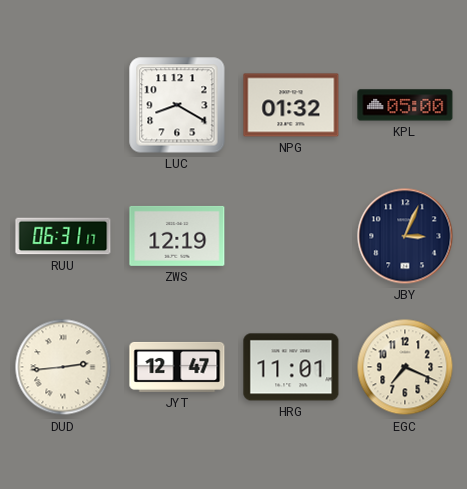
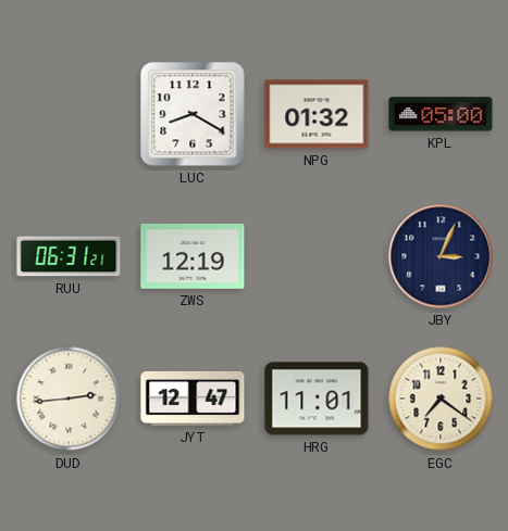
RUU: 06:31:17 -> 06:31:21
EGC: 7:19 -> 7:21
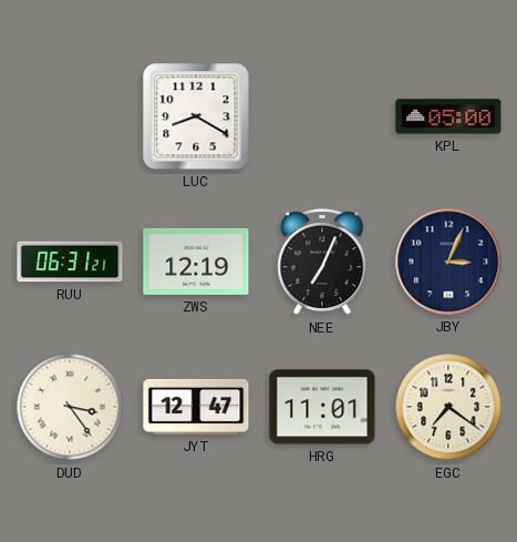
NPG: 01:32 -> none
NEE: none -> 7:04
DUD: 2:44 -> 3:24
